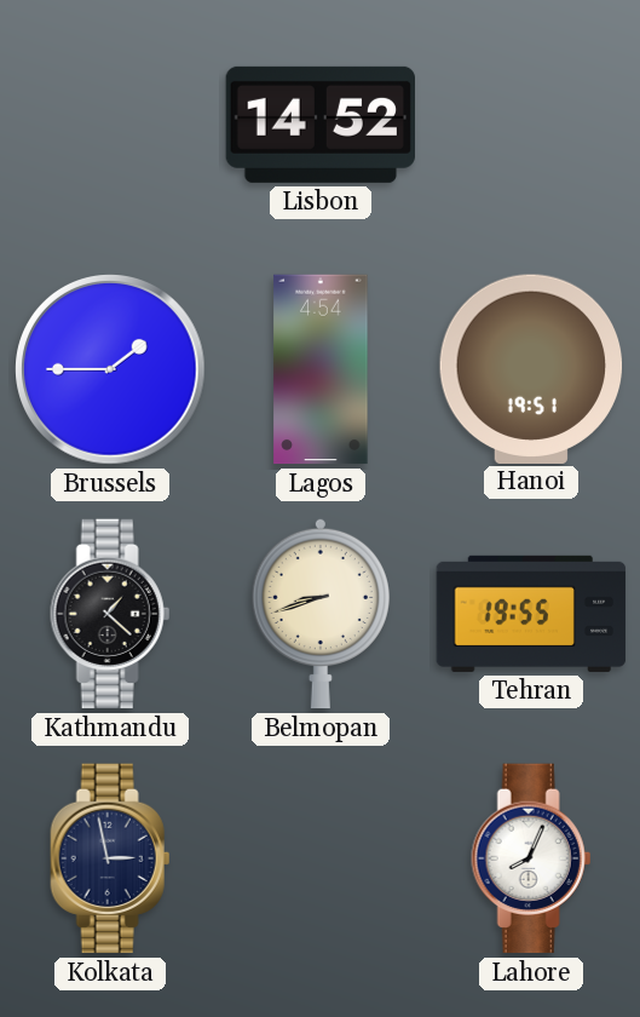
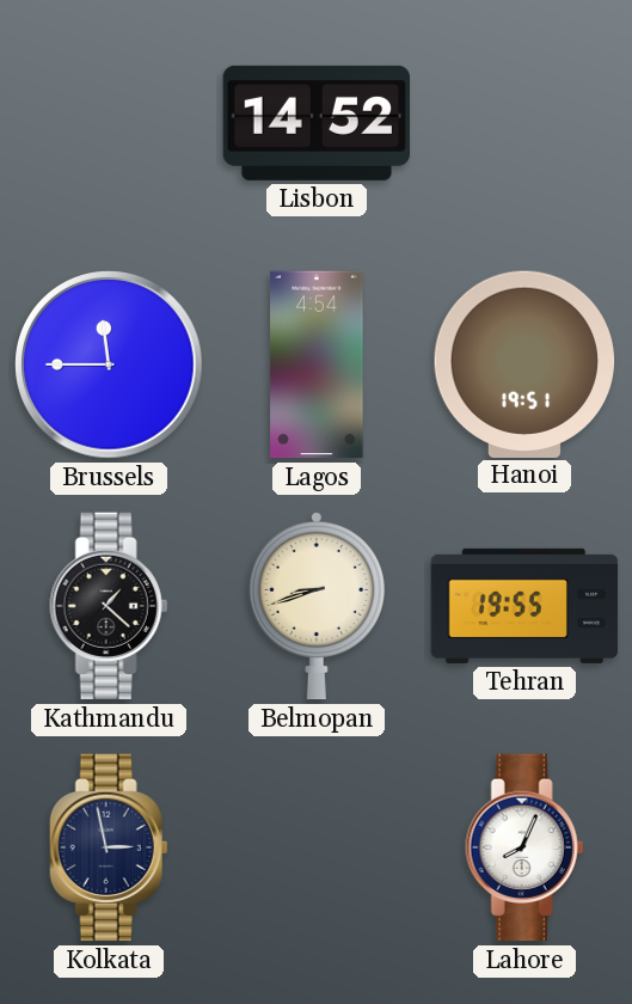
Brussels: 1:45 -> 11:45
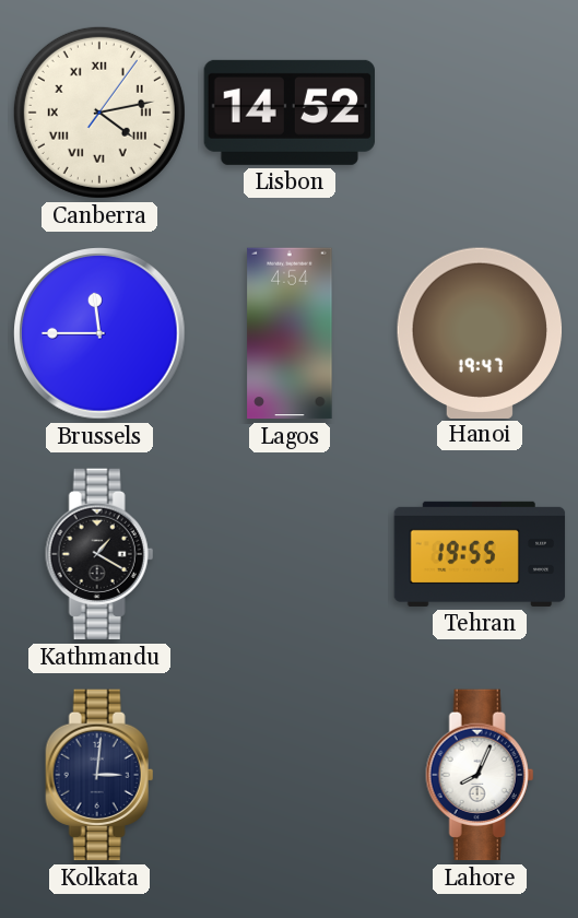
Canberra: none -> 4:13
Hanoi: 19:51 -> 19:47
Kathmandu: 1:22 -> 1:20
Belmopan: 8:42 -> none
Kolkata: 2:58 -> 3:01
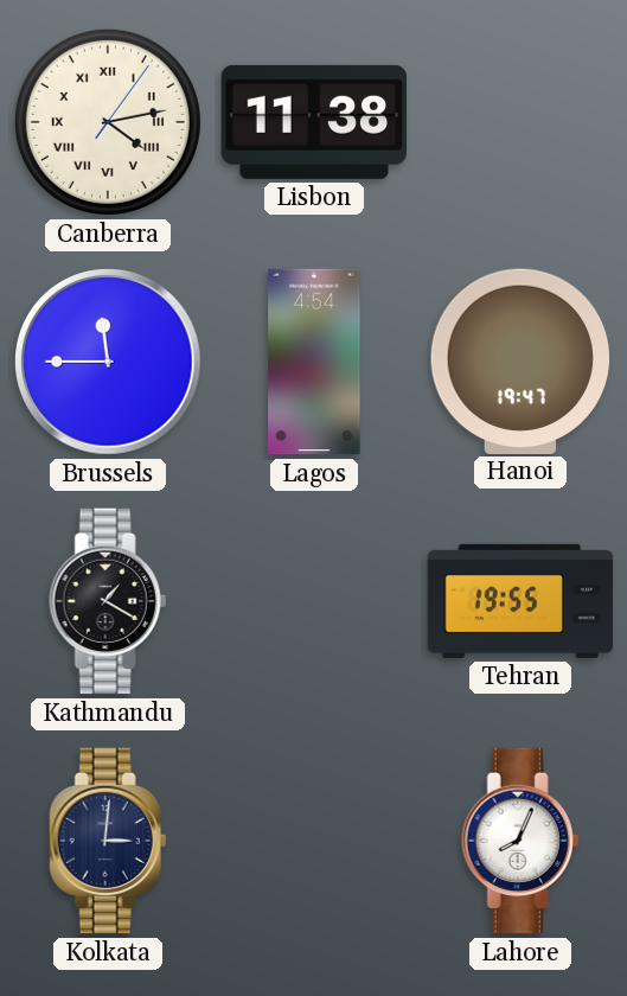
Lisbon: 14:52 -> 11:38
